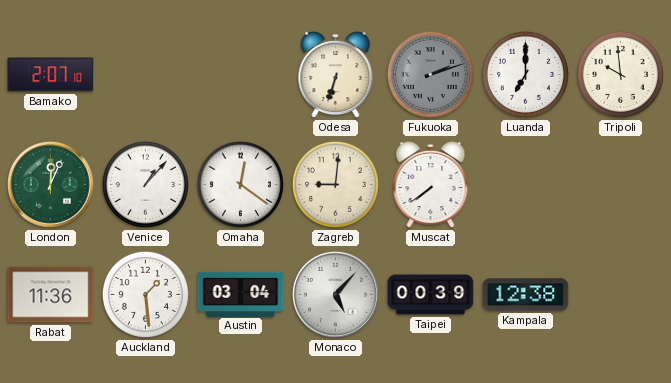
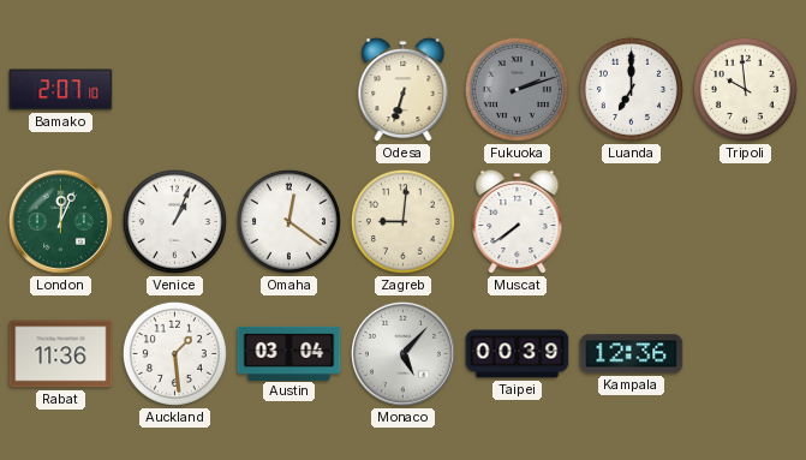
Venice: 1:07 -> 1:04
Kampala: 12:38 -> 12:36
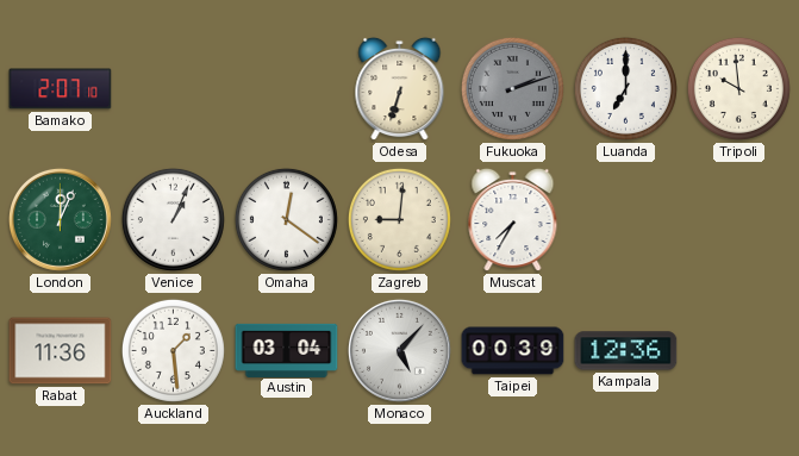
Muscat: 7:39 -> 7:35
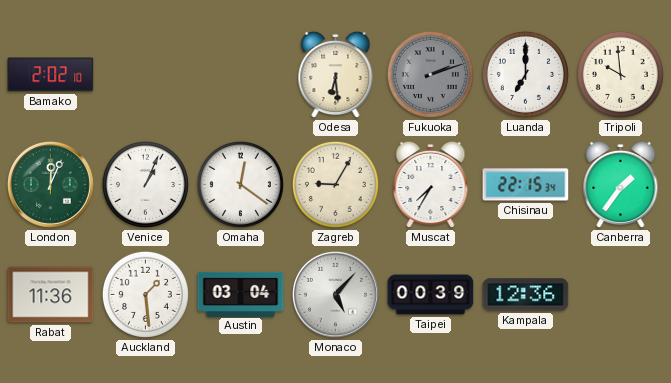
Bamako: 2:07 -> 2:02
Odesa: 6:33 -> 6:29
Zagreb: 9:01 -> 9:05
Chisinau: none -> 22:15
Canberra: none -> 1:36
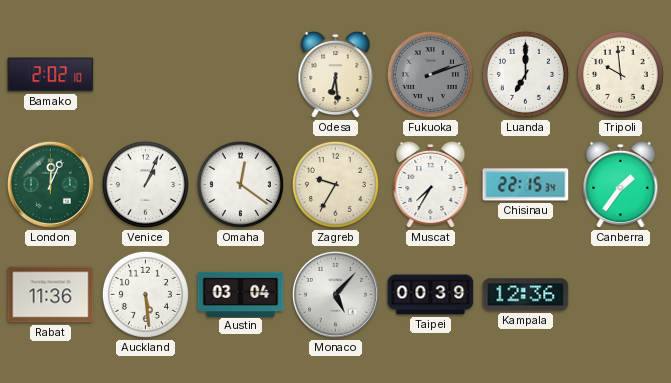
Zagreb: 9:05 -> 9:35
Auckland: 1:29 -> 5:29
